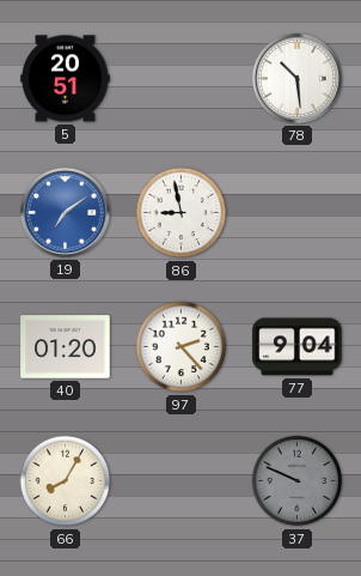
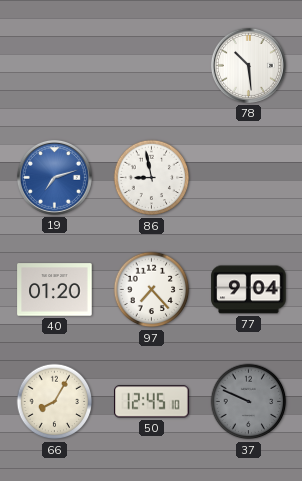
5: 20:51 -> none
19: 7:09 -> 7:12
97: 2:23 -> 7:23
50: none -> 12:45
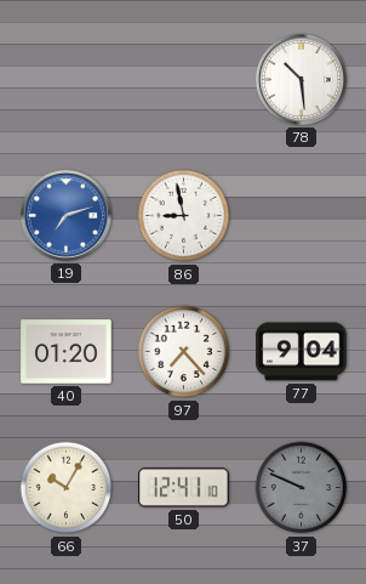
66: 8:05 -> 10:05
50: 12:45 -> 12:41
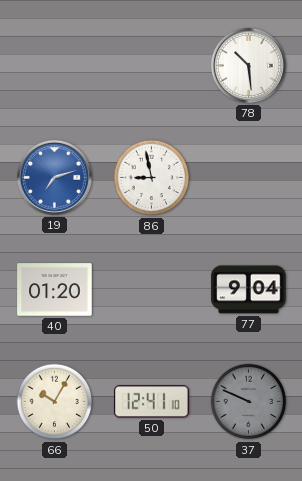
97: 7:23 -> none
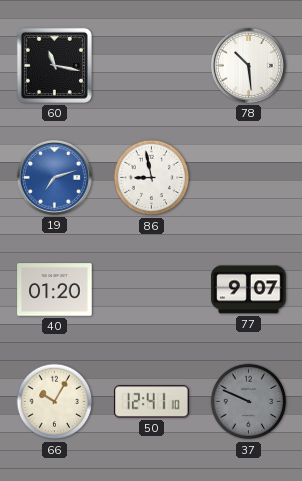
60: none -> 11:17
77: 9:04 -> 9:07
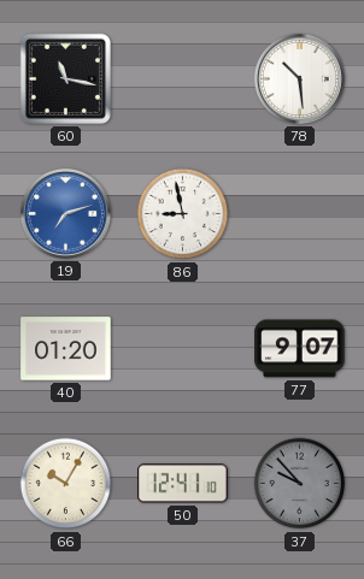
37: 9:49 -> 9:53
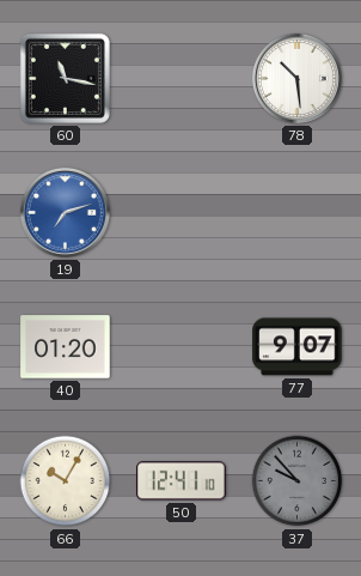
86: 8:58 -> none
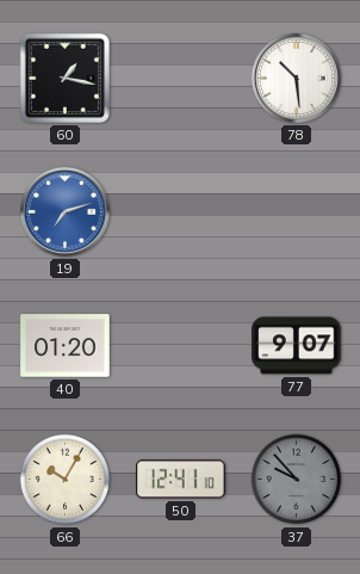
60: 11:17 -> 1:17
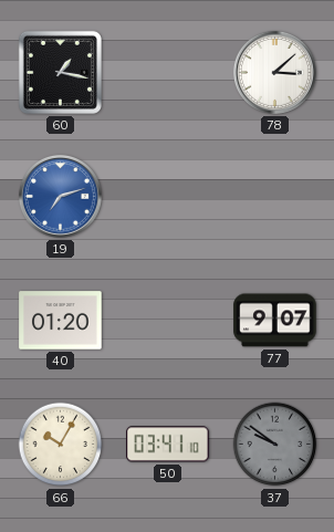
78: 10:29 -> 3:08
50: 12:41 -> 03:41
37: 9:53 -> 9:51
